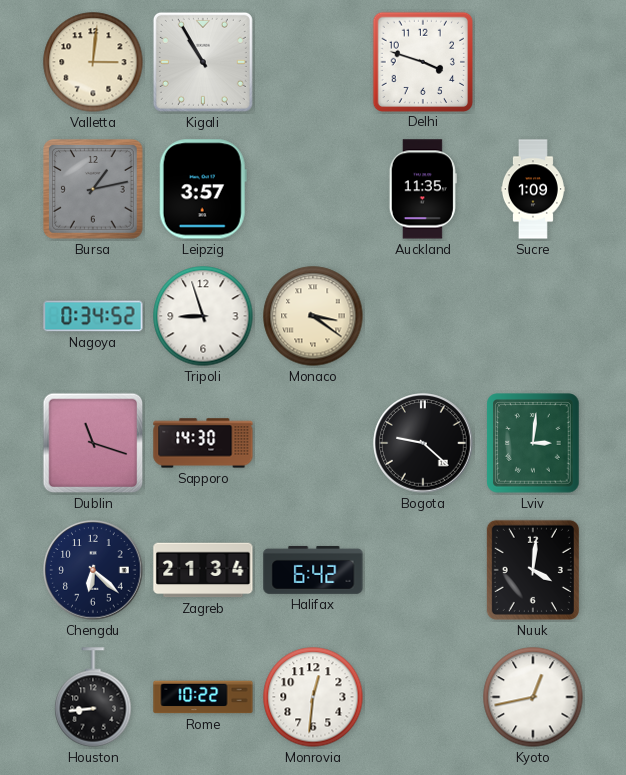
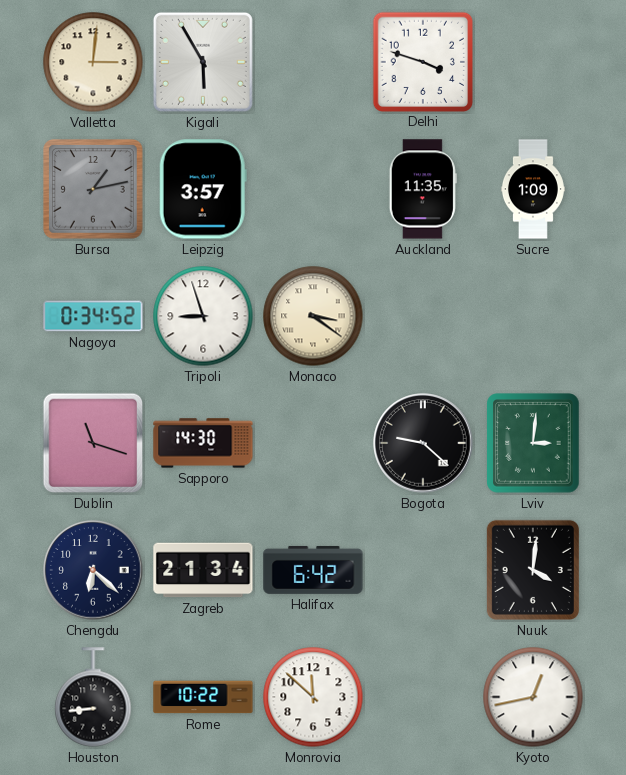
Kigali: 10:55 -> 5:55
Monrovia: 12:31 -> 11:52
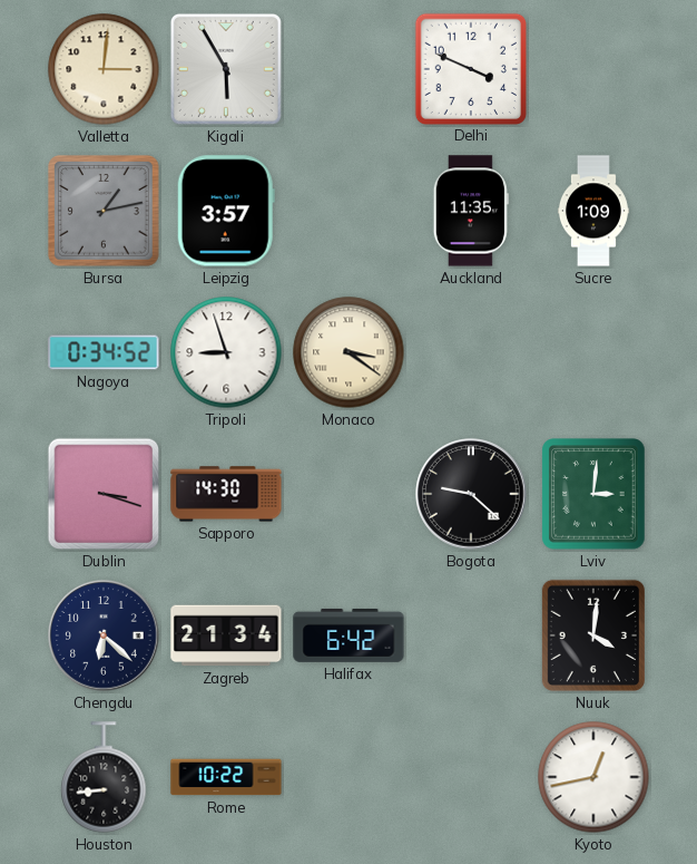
Delhi: 3:48 -> 3:49
Dublin: 11:18 -> 3:18
Monrovia: 11:52 -> none
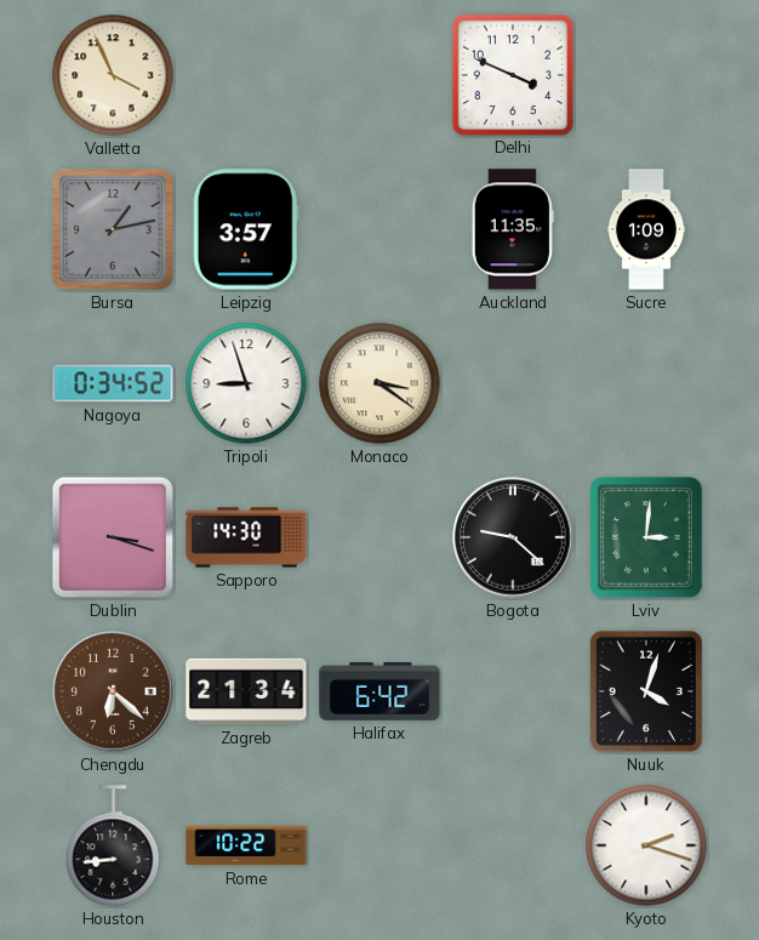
Valletta: 3:01 -> 3:56
Kigali: 5:55 -> none
Chengdu dial: navy -> brown
Nuuk: 4:01 -> 4:03
Kyoto: 12:43 -> 2:18
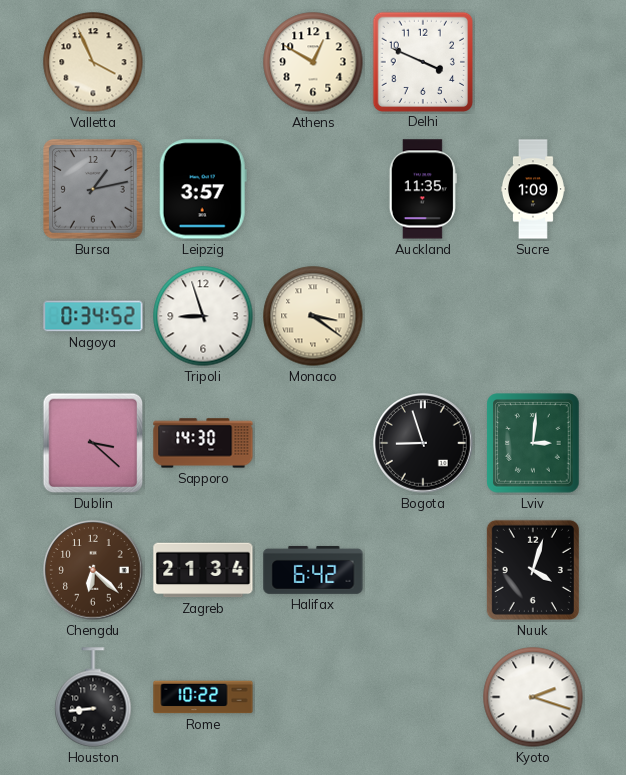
Athens: none -> 12:50
Dublin: 3:18 -> 3:22
Bogota: 9:22 -> 8:57
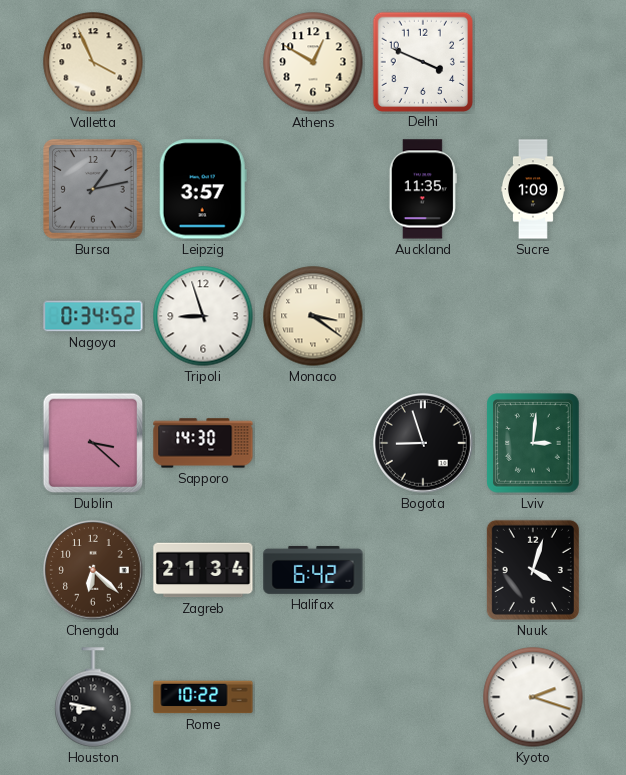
Houston: 8:44 -> 8:47
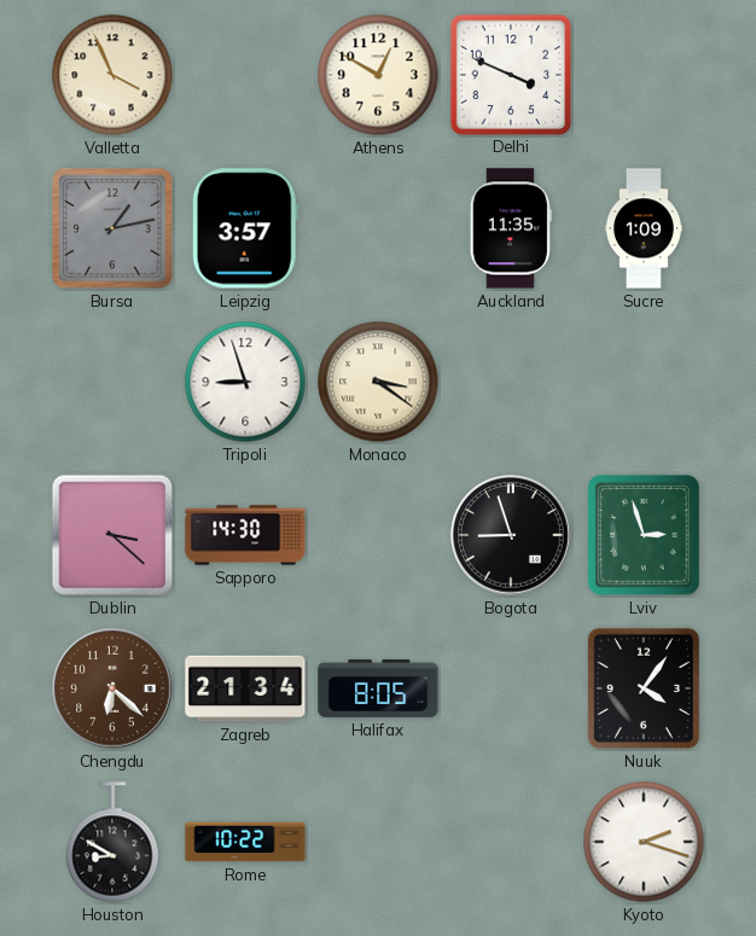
Nagoya: 0:34 -> none
Lviv: 3:01 -> 2:57
Halifax: 6:42 -> 8:05
Nuuk: 4:03 -> 4:06
Houston: 8:47 -> 8:50
